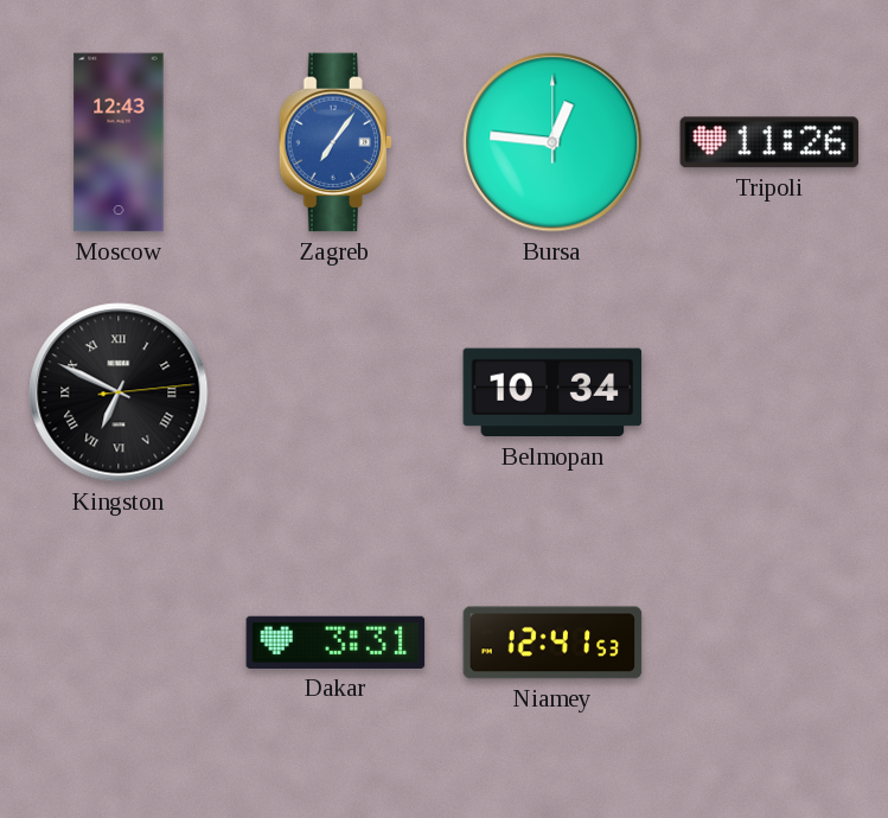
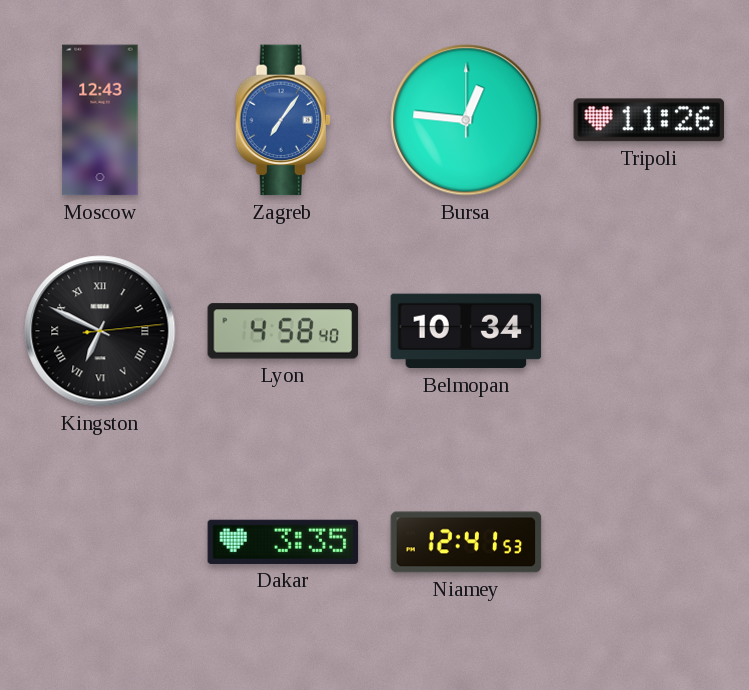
Lyon: none -> 4:58
Dakar: 3:31 -> 3:35
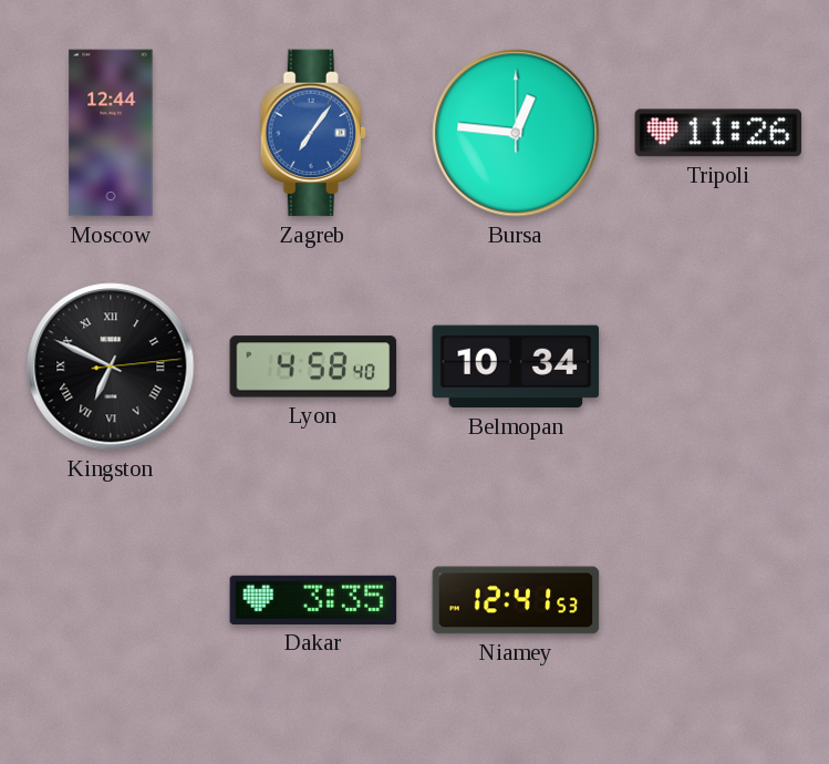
Moscow: 12:43 -> 12:44
